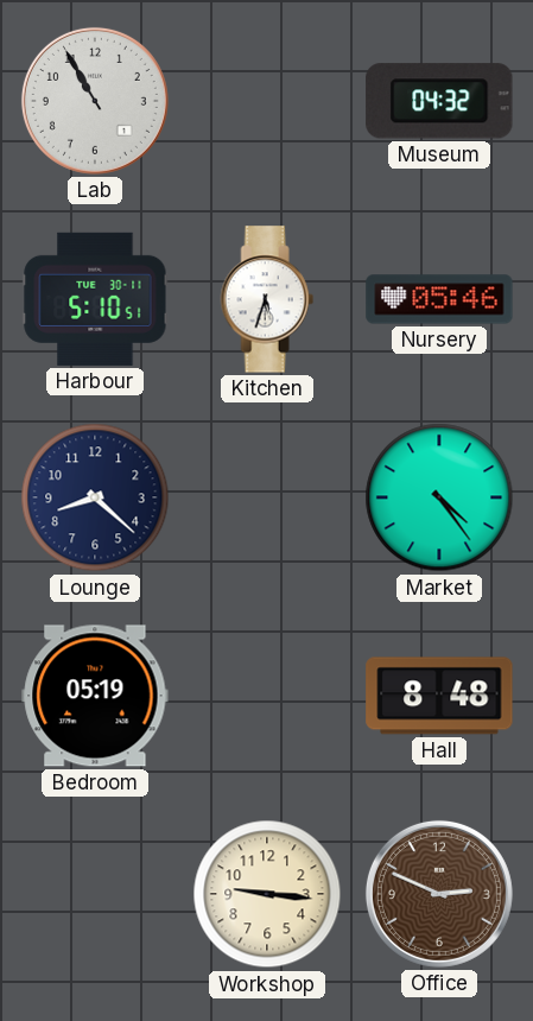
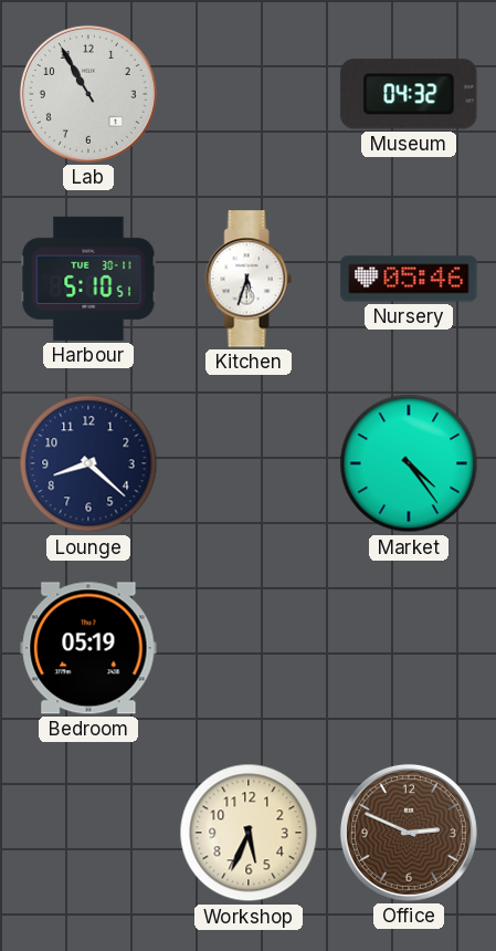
Hall: 8:48 -> none
Workshop: 9:16 -> 5:34
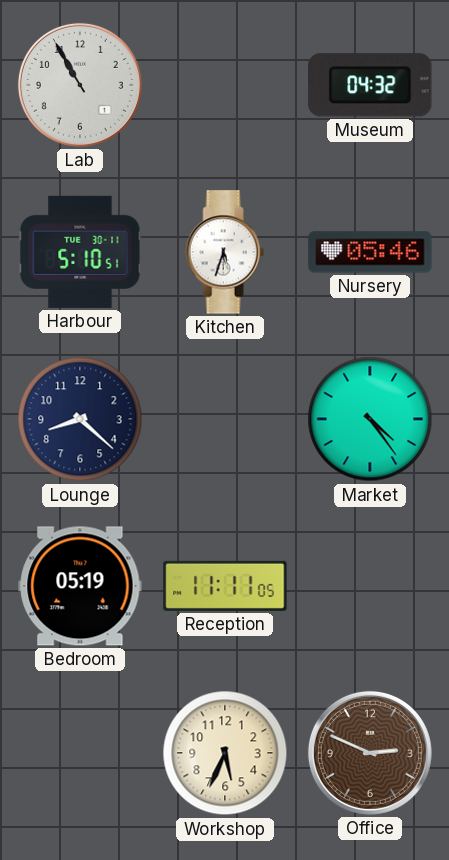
Reception: none -> 11:11
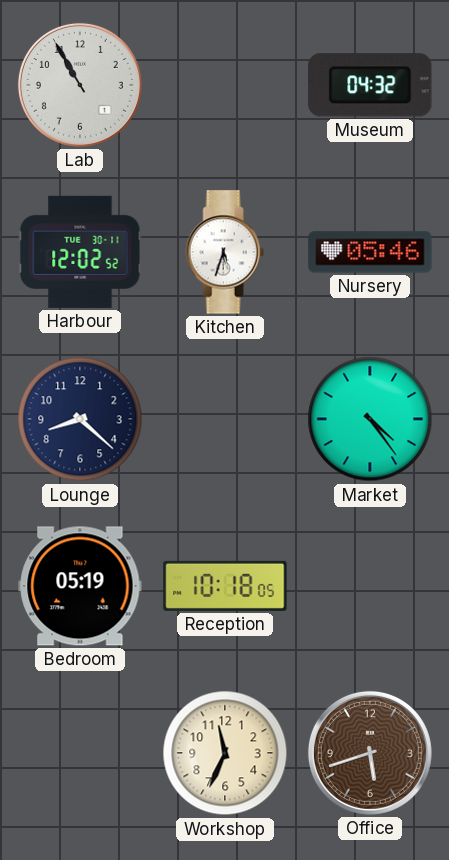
Harbour: 5:10 -> 12:02
Reception: 11:11 -> 10:18
Workshop: 5:34 -> 11:34
Office: 2:49 -> 5:42
